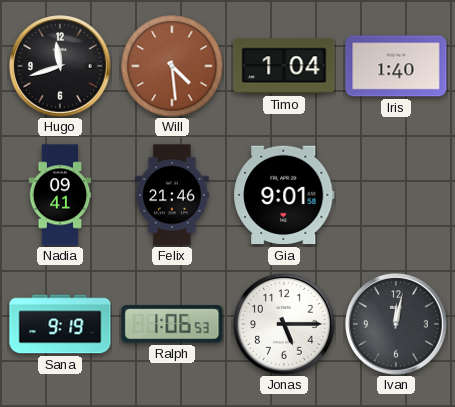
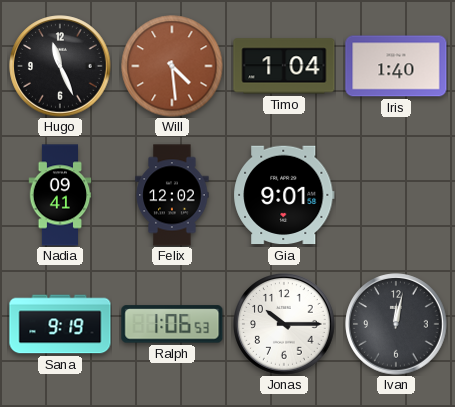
Hugo: 11:42 -> 11:26
Felix: 21:46 -> 12:02
Jonas: 5:15 -> 10:15
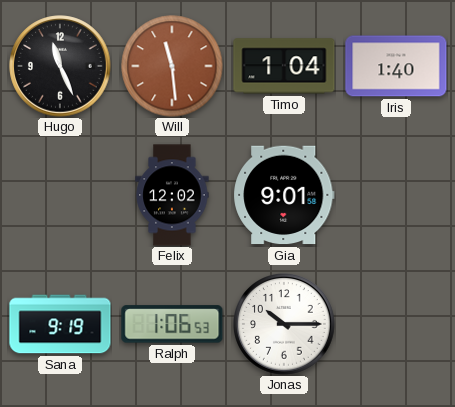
Will: 4:29 -> 11:29
Nadia: 09:41 -> none
Ivan: 12:02 -> none
